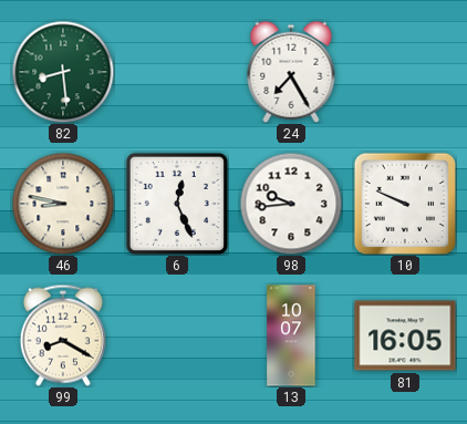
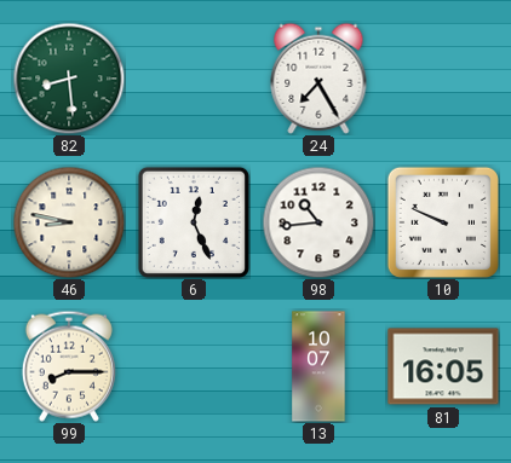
98: 9:44 -> 10:44
99: 8:20 -> 8:15
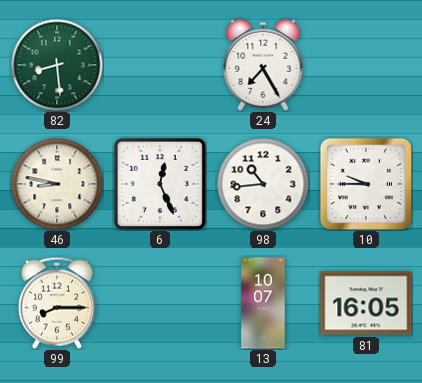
10: 9:49 -> 9:45
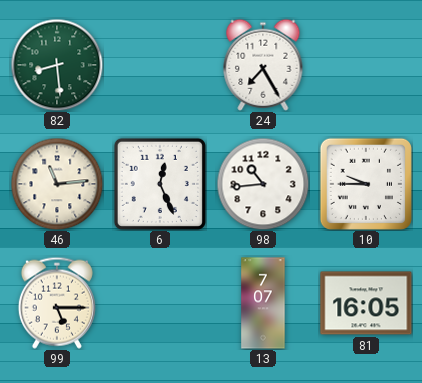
46: 8:47 -> 11:14
99: 8:15 -> 5:15
13: 10:07 -> 7:07
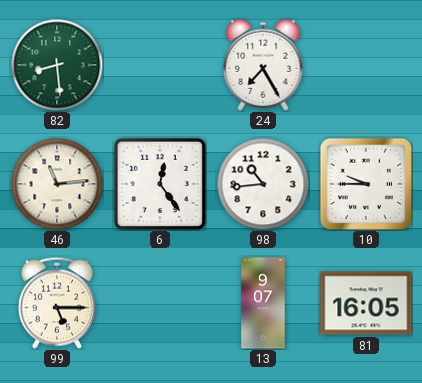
6: 12:26 -> 12:24
13: 7:07 -> 9:07
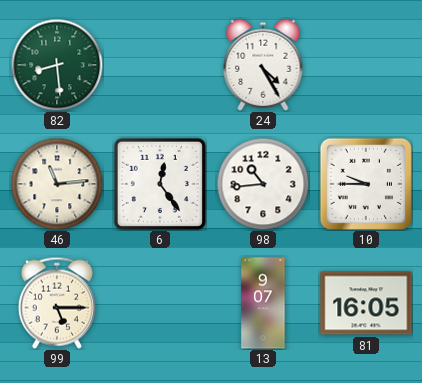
24: 7:25 -> 4:25
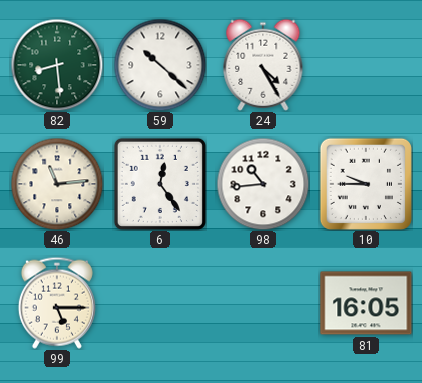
59: none -> 10:22
13: 9:07 -> none
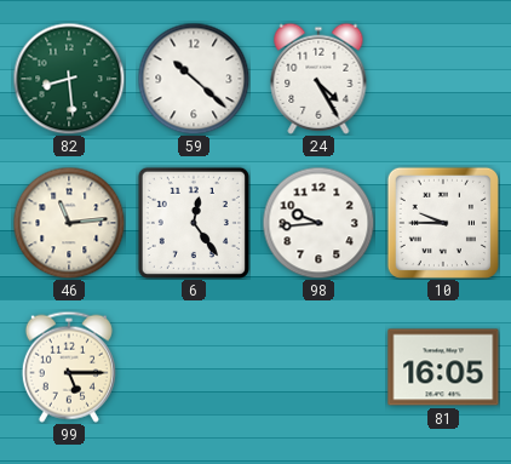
98: 10:44 -> 9:44
